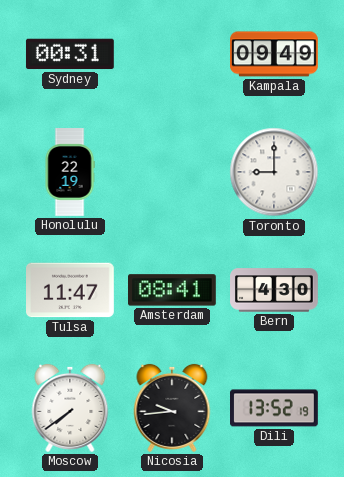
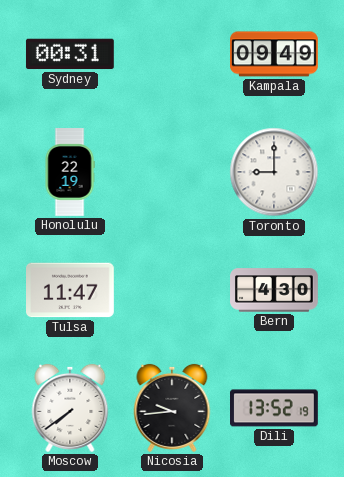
Amsterdam: 08:41 -> none
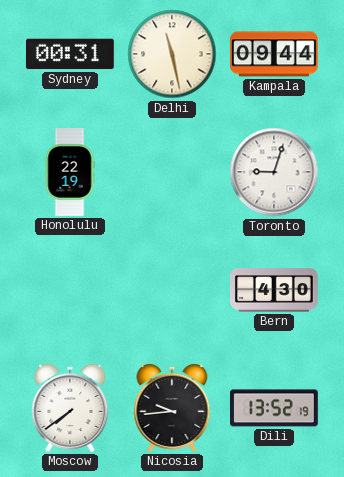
Delhi: none -> 11:28
Kampala: 09:49 -> 09:44
Toronto: 9:00 -> 9:03
Tulsa: 11:47 -> none
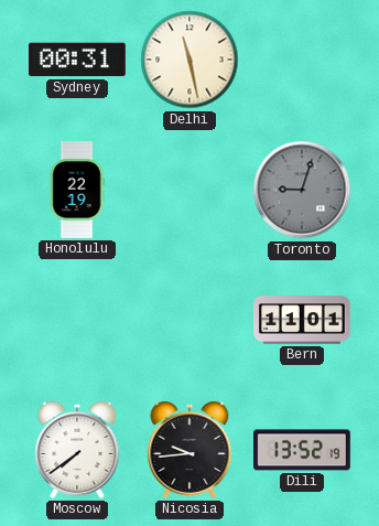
Kampala: 09:44 -> none
Toronto dial: white -> grey
Bern: 4:30 -> 11:01
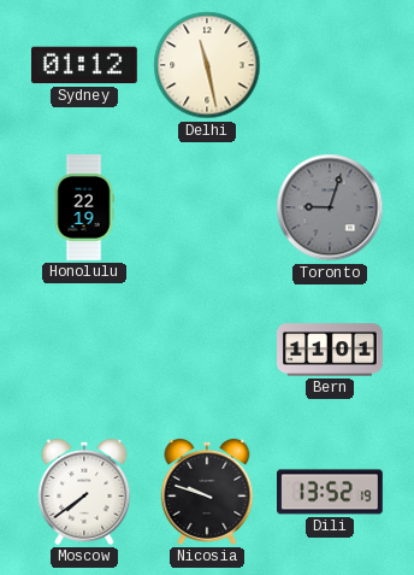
Sydney: 00:31 -> 01:12
Nicosia: 9:44 -> 9:48
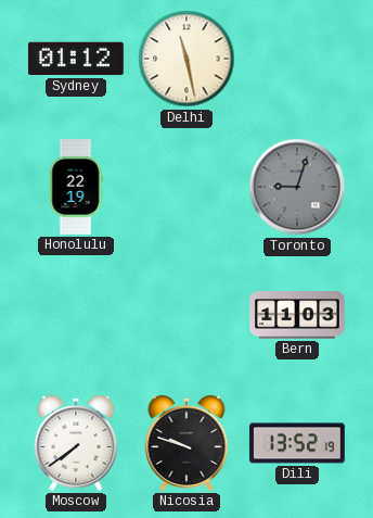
Bern: 11:01 -> 11:03
